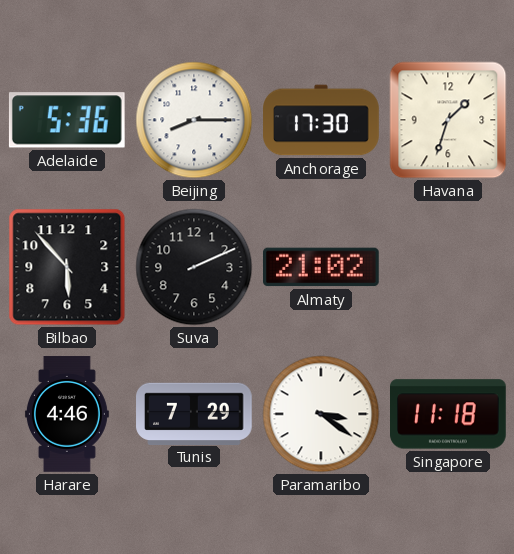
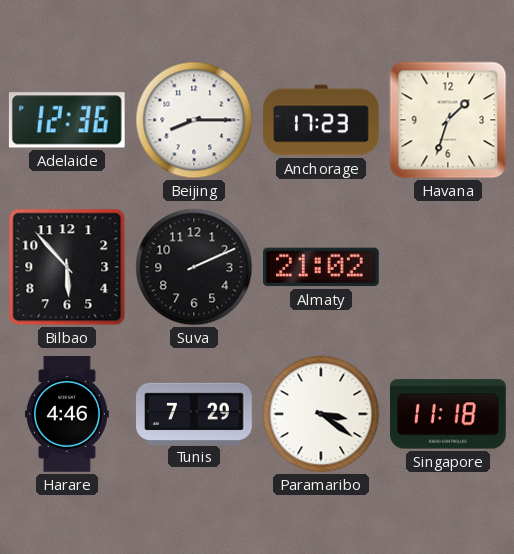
Adelaide: 5:36 -> 12:36
Anchorage: 17:30 -> 17:23
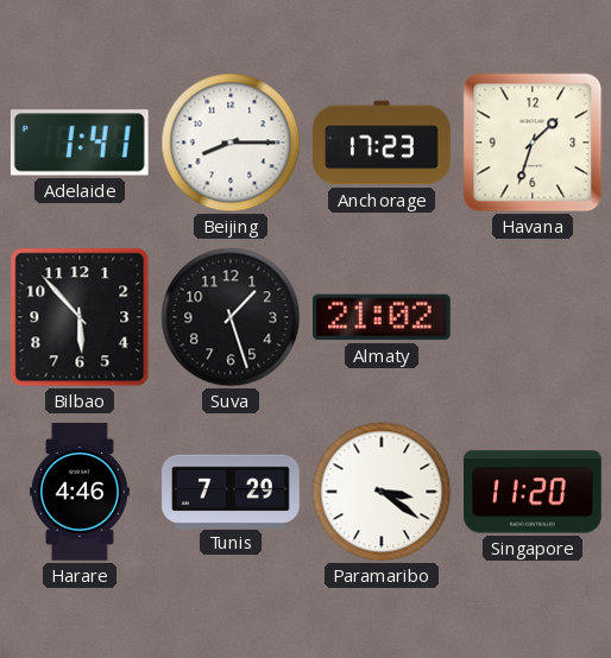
Adelaide: 12:36 -> 1:41
Suva: 2:11 -> 1:27
Singapore: 11:18 -> 11:20
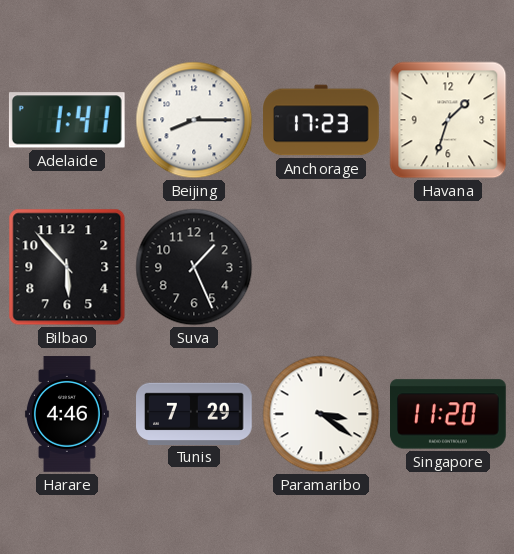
Suva: 1:27 -> 1:26
Almaty: 21:02 -> none
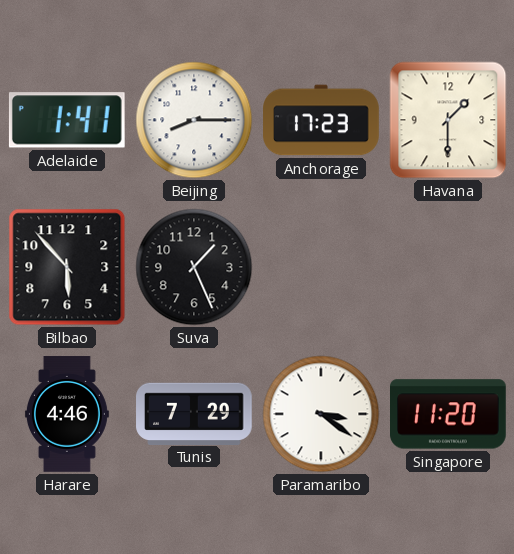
Havana: 1:33 -> 1:30
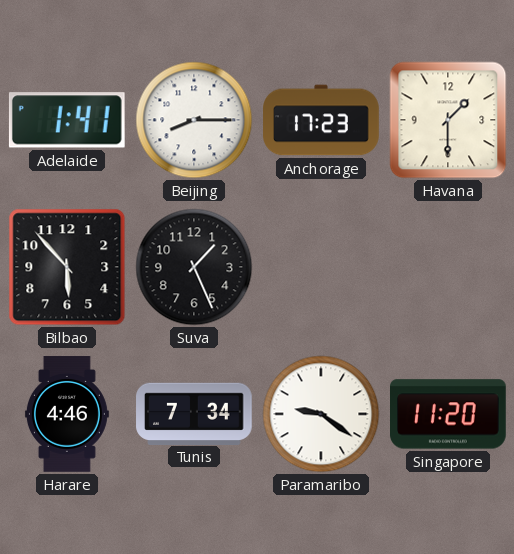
Tunis: 7:29 -> 7:34
Paramaribo: 3:21 -> 9:21
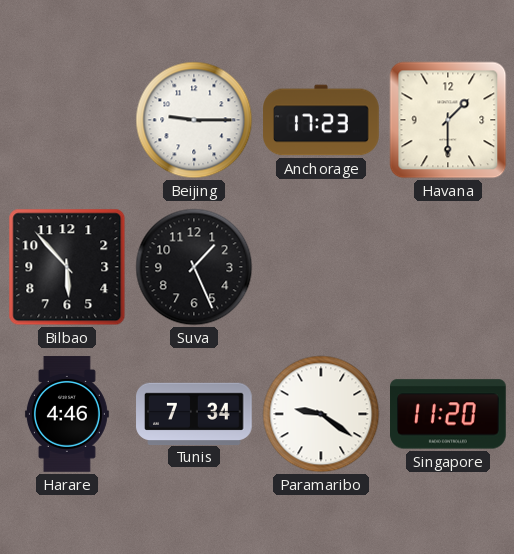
Adelaide: 1:41 -> none
Beijing: 8:15 -> 9:15
